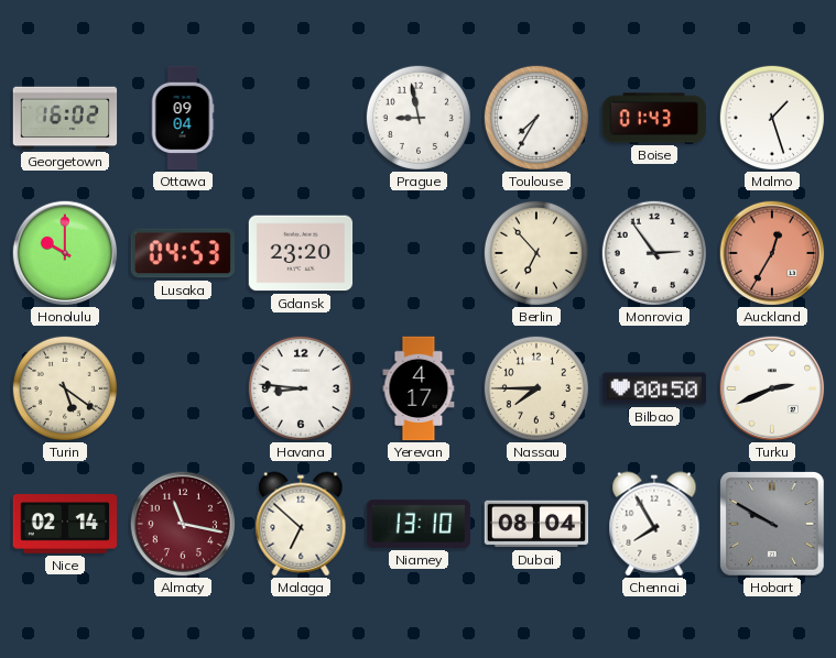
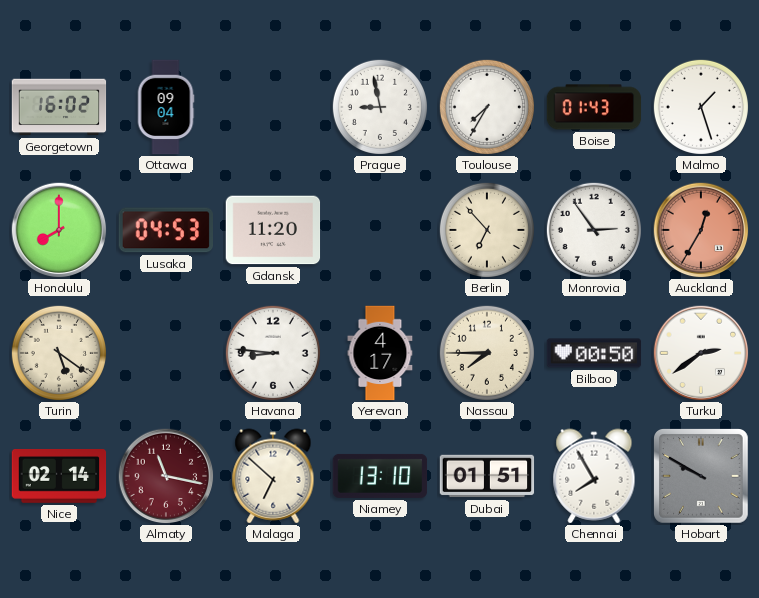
Honolulu: 10:00 -> 8:00
Gdansk: 23:20 -> 11:20
Turku: 2:41 -> 2:39
Dubai: 08:04 -> 01:51
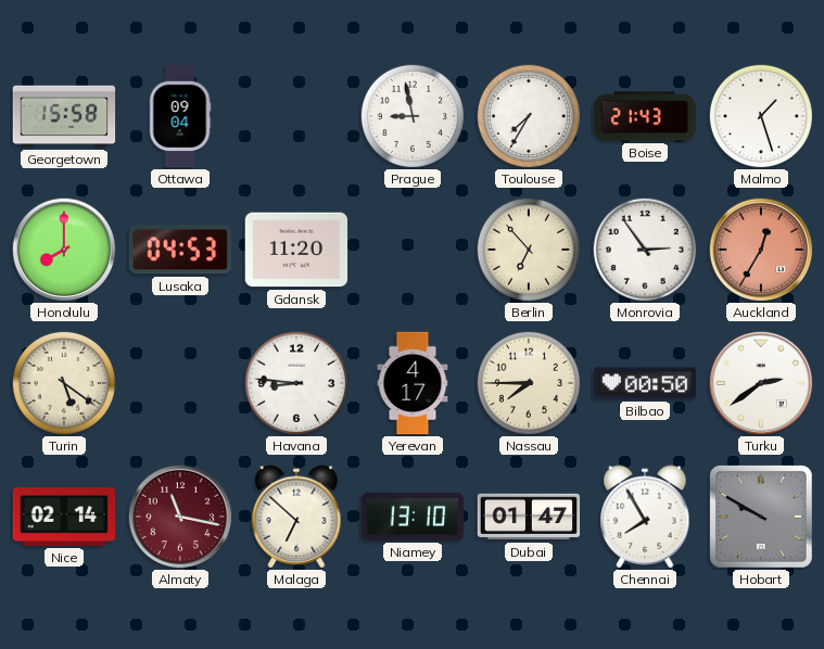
Georgetown: 16:02 -> 15:58
Boise: 01:43 -> 21:43
Dubai: 01:51 -> 01:47
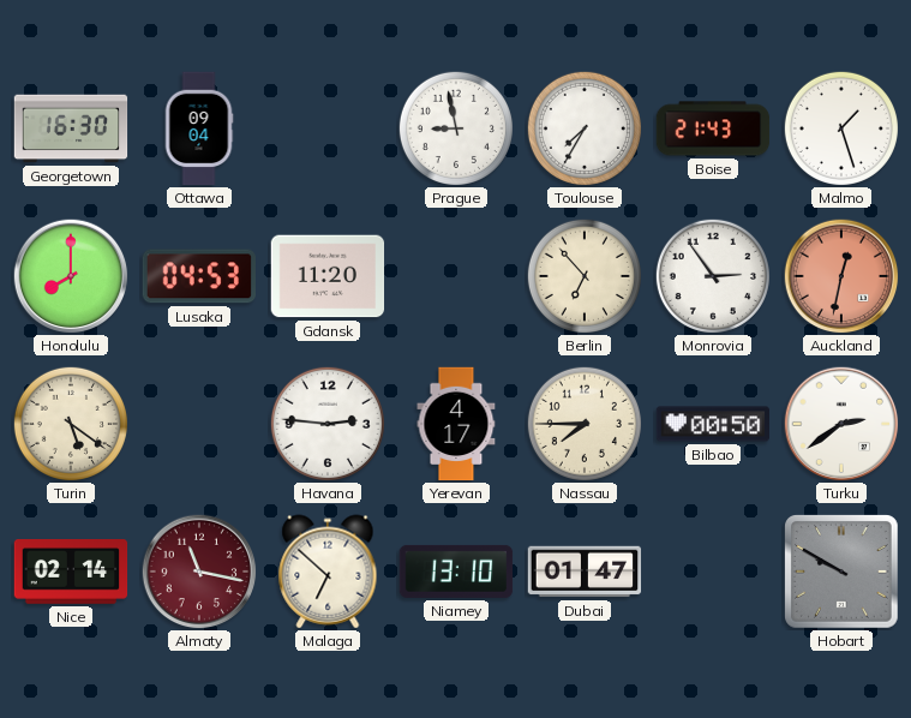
Georgetown: 15:58 -> 16:30
Auckland: 12:35 -> 12:32
Havana: 8:46 -> 2:46
Chennai: 7:55 -> none
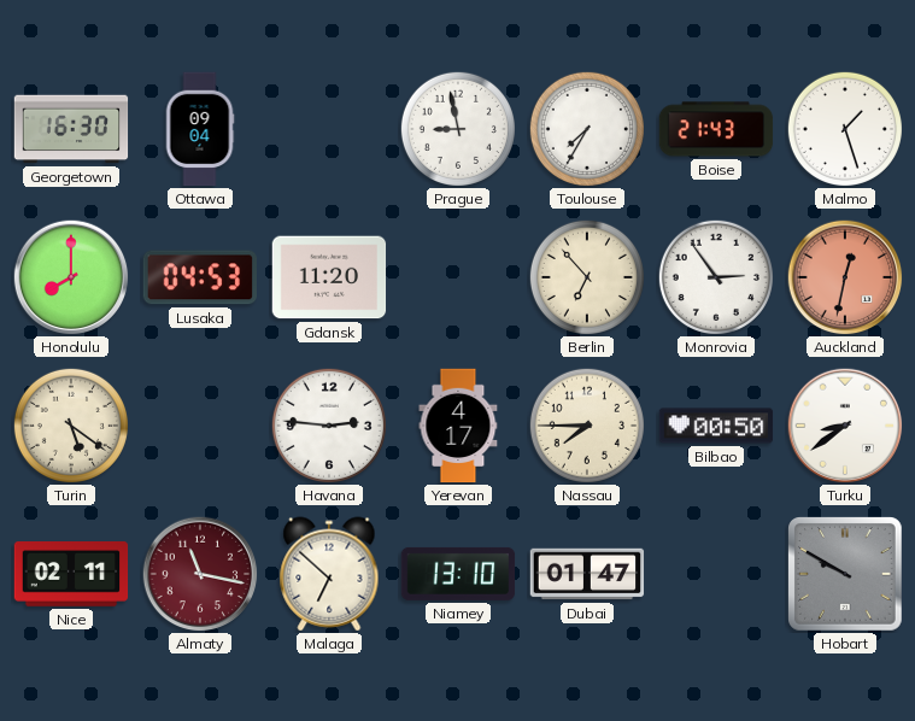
Turku: 2:39 -> 8:39
Nice: 02:14 -> 02:11
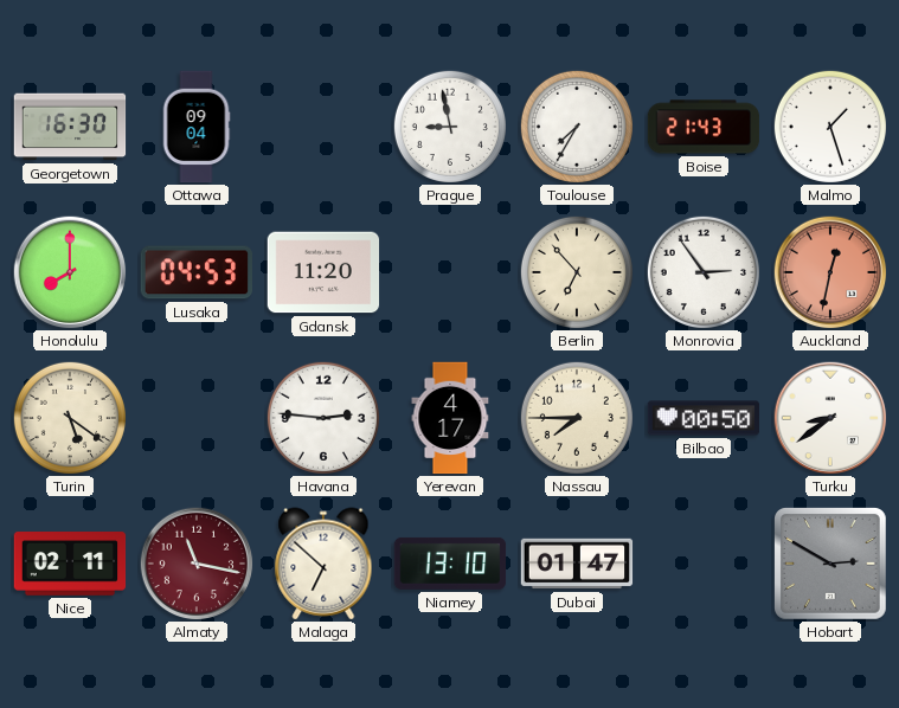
Hobart: 9:50 -> 2:50
